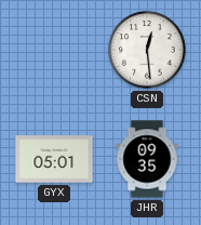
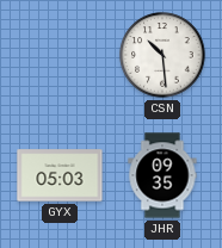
CSN: 12:29 -> 10:29
GYX: 05:01 -> 05:03
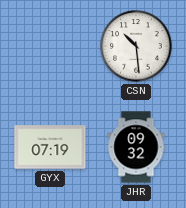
GYX: 05:03 -> 07:19
JHR: 09:35 -> 09:32
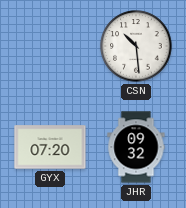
GYX: 07:19 -> 07:20
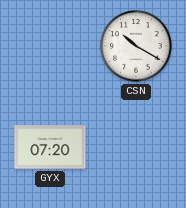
CSN: 10:29 -> 10:20
JHR: 09:32 -> none
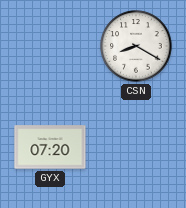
CSN: 10:20 -> 8:20
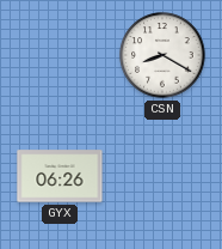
GYX: 07:20 -> 06:26
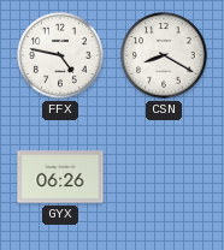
FFX: none -> 4:47
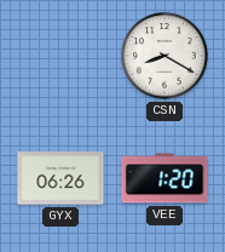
FFX: 4:47 -> none
VEE: none -> 1:20
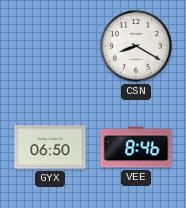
GYX: 06:26 -> 06:50
VEE: 1:20 -> 8:46
